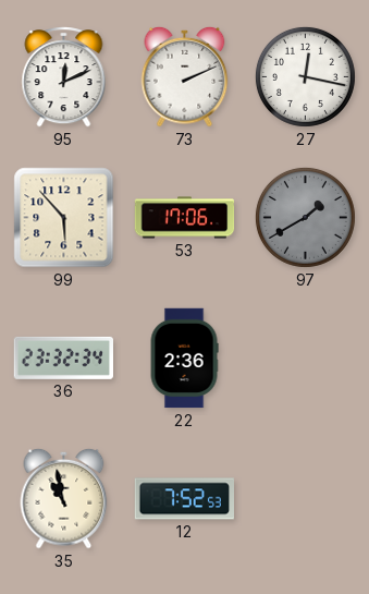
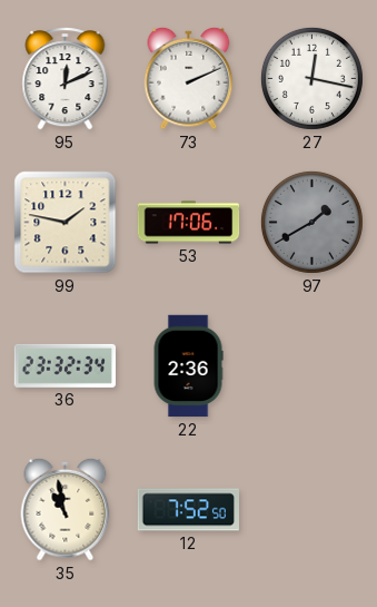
99: 5:53 -> 1:47
12: 7:52:53 -> 7:52:50
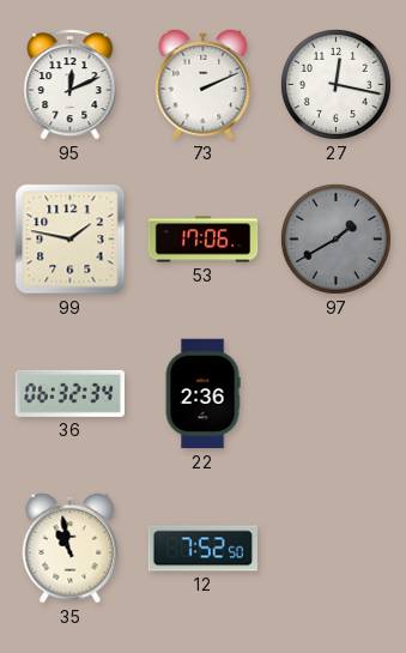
36: 23:32 -> 06:32
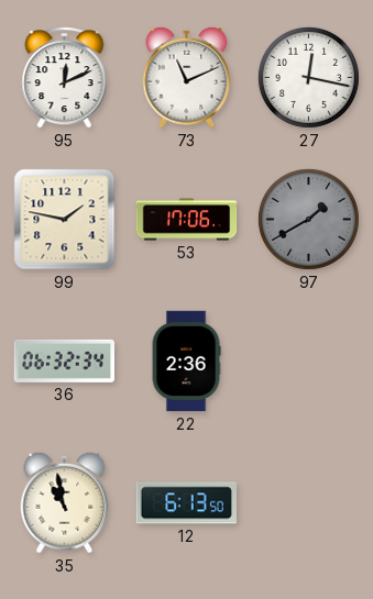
73: 2:11 -> 11:11
12: 7:52 -> 6:13
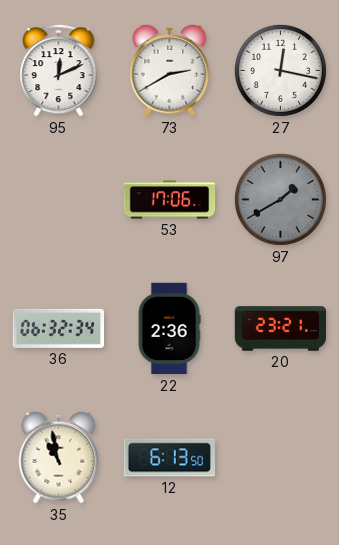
73: 11:11 -> 2:40
99: 1:47 -> none
20: none -> 23:21
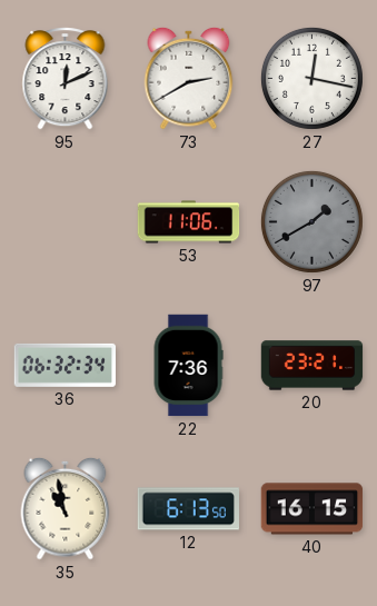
53: 17:06 -> 11:06
22: 2:36 -> 7:36
40: none -> 16:15
